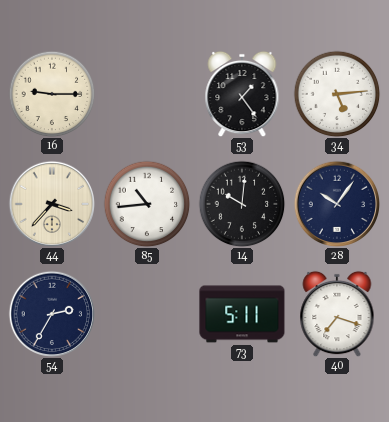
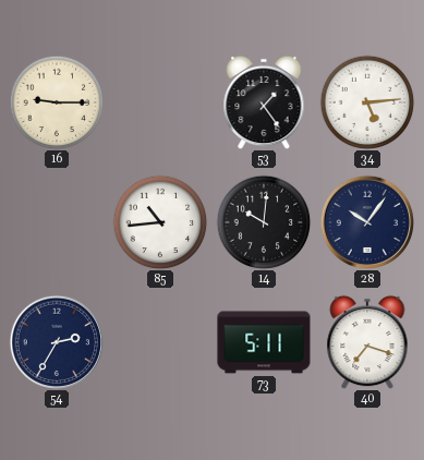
44: 3:37 -> none
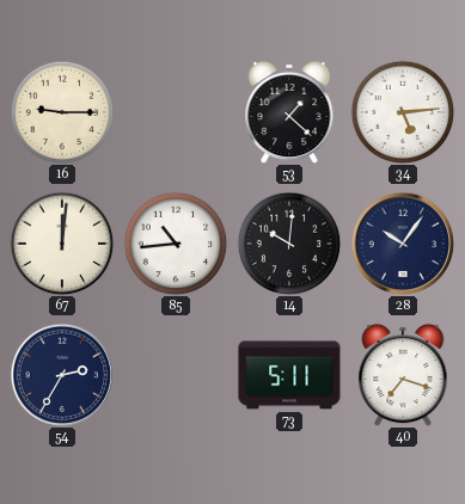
53: 1:24 -> 1:22
67: none -> 12:01
